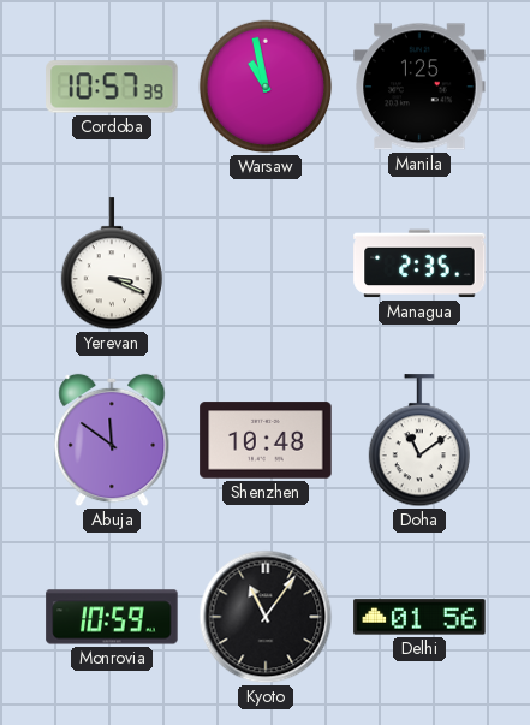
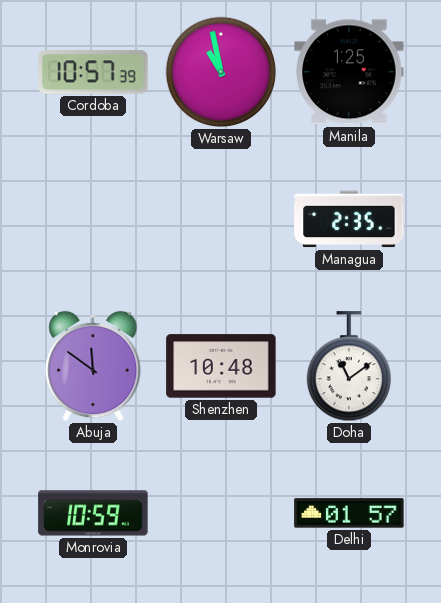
Yerevan: 3:19 -> none
Kyoto: 11:06 -> none
Delhi: 01:56 -> 01:57
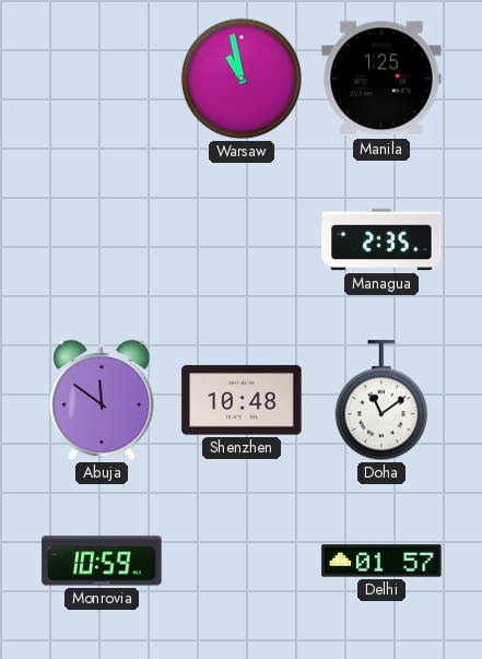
Cordoba: 10:57 -> none
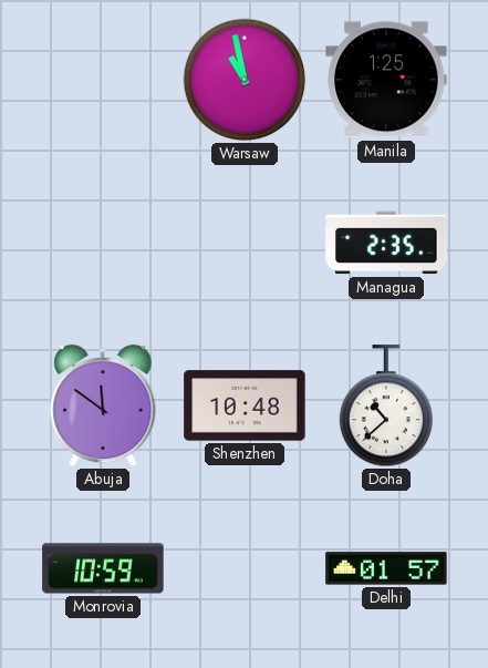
Doha: 11:09 -> 10:38
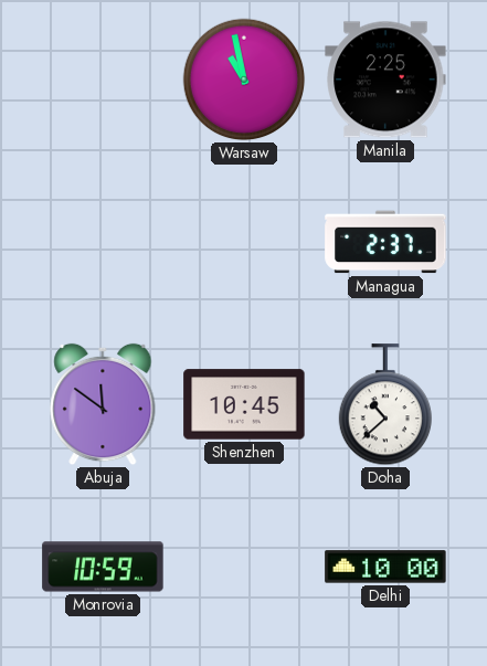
Manila: 1:25 -> 2:25
Managua: 2:35 -> 2:37
Shenzhen: 10:48 -> 10:45
Delhi: 01:57 -> 10:00
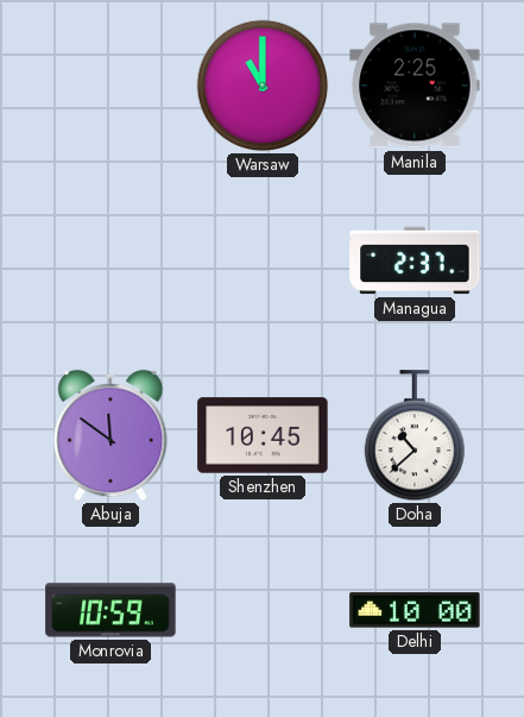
Warsaw: 10:58 -> 11:00
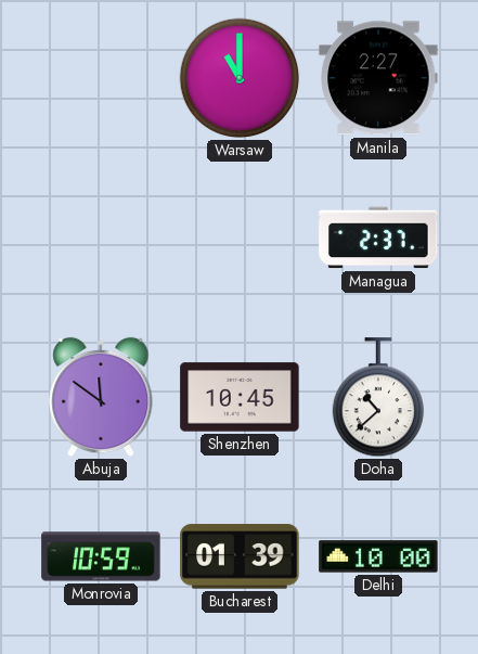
Manila: 2:25 -> 2:27
Bucharest: none -> 01:39
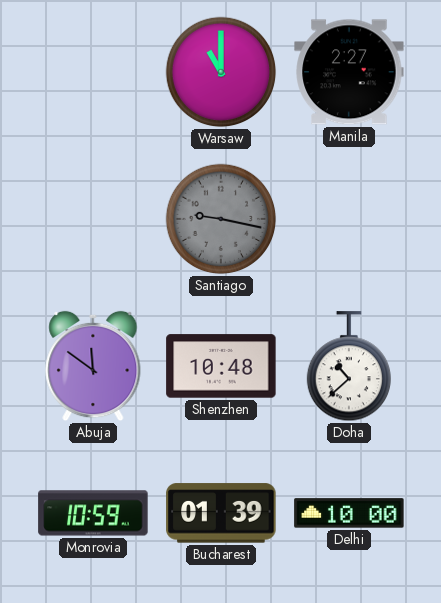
Santiago: none -> 9:17
Managua: 2:37 -> none
Shenzhen: 10:45 -> 10:48
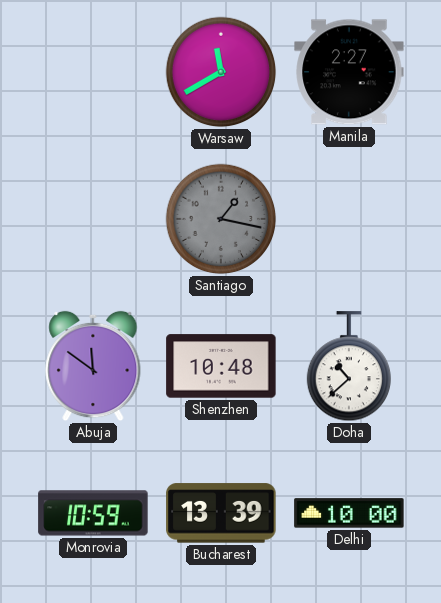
Warsaw: 11:00 -> 11:40
Santiago: 9:17 -> 1:17
Bucharest: 01:39 -> 13:39
